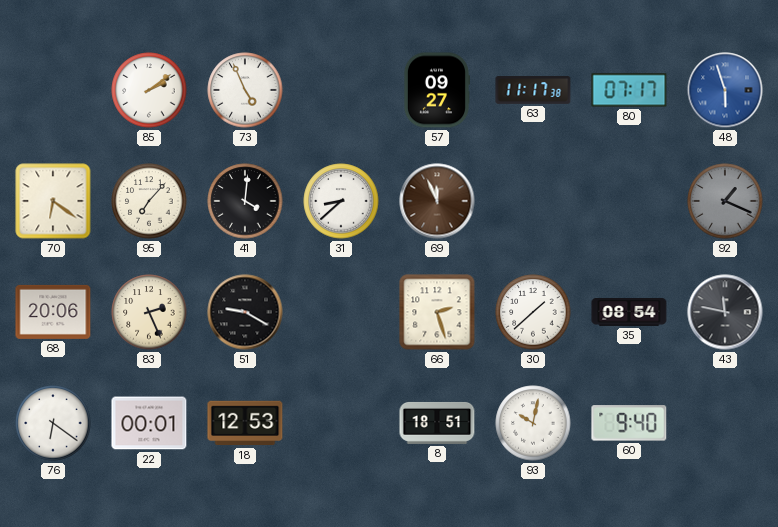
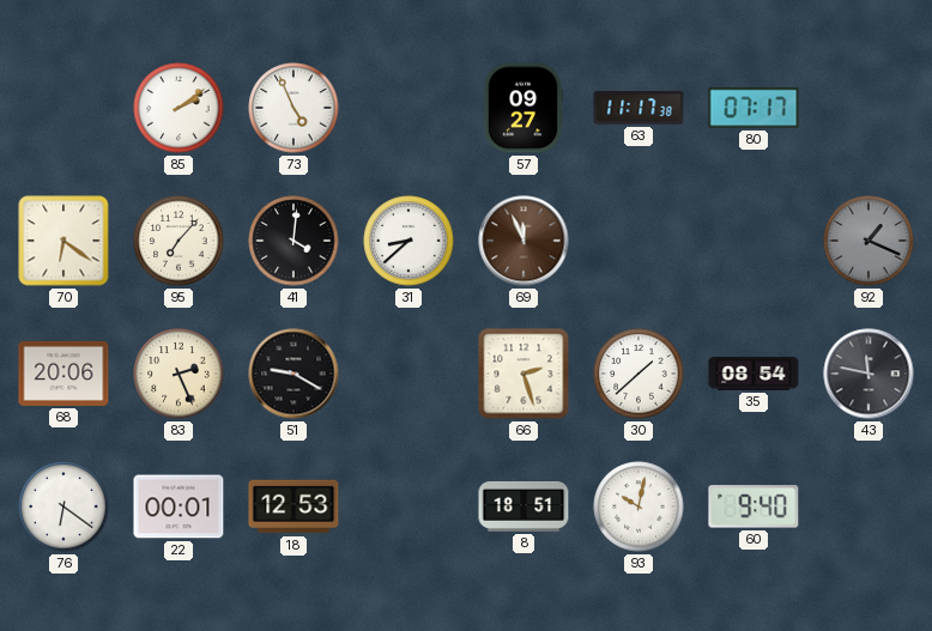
48: 5:57 -> none
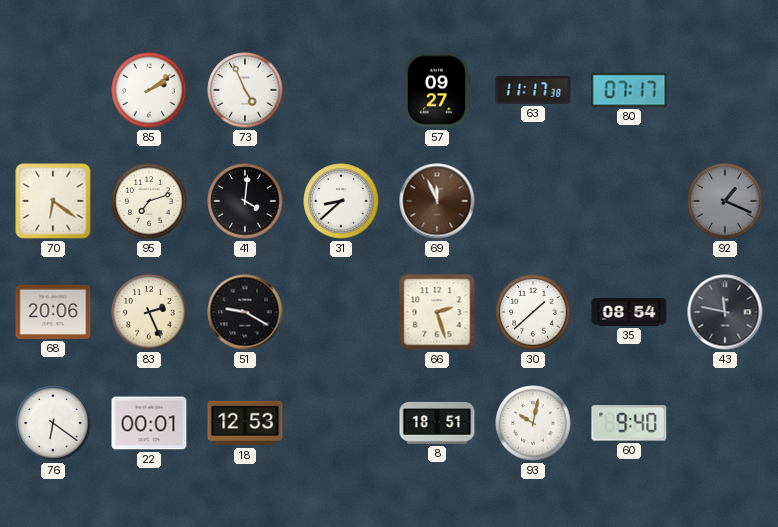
95: 7:07 -> 7:12
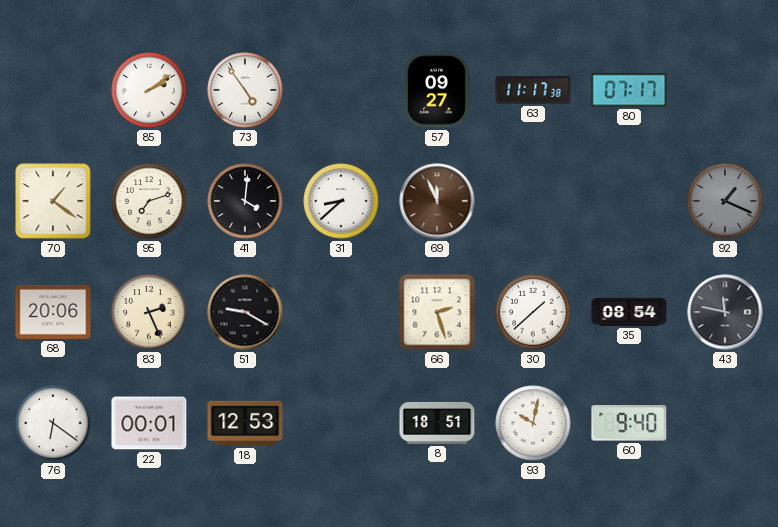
73: 4:56 -> 4:54
70: 6:21 -> 1:21
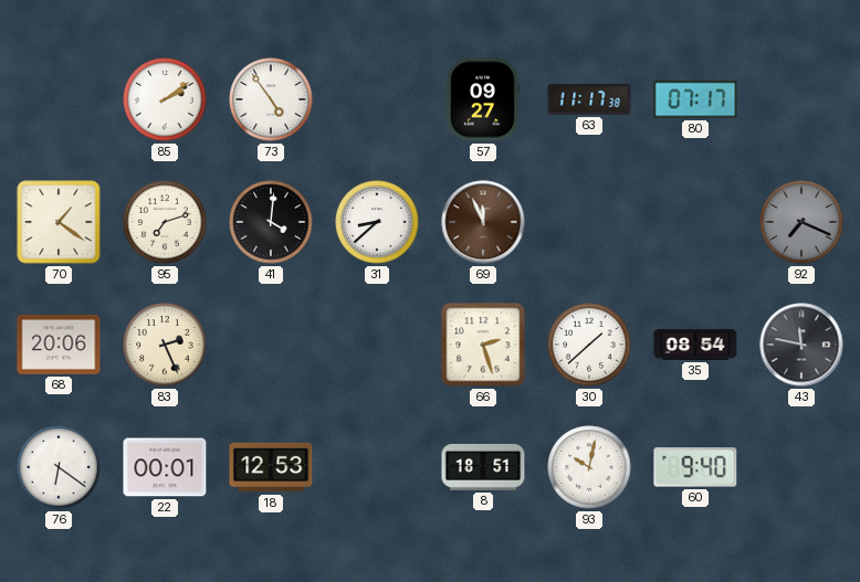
92: 1:19 -> 7:19
51: 9:20 -> none
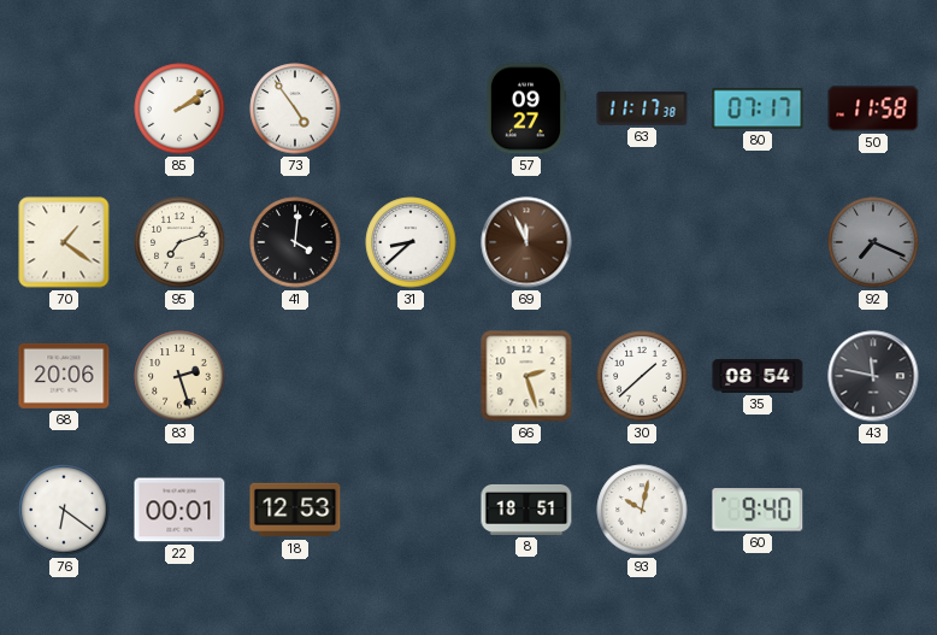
50: none -> 11:58
83: 2:26 -> 2:27
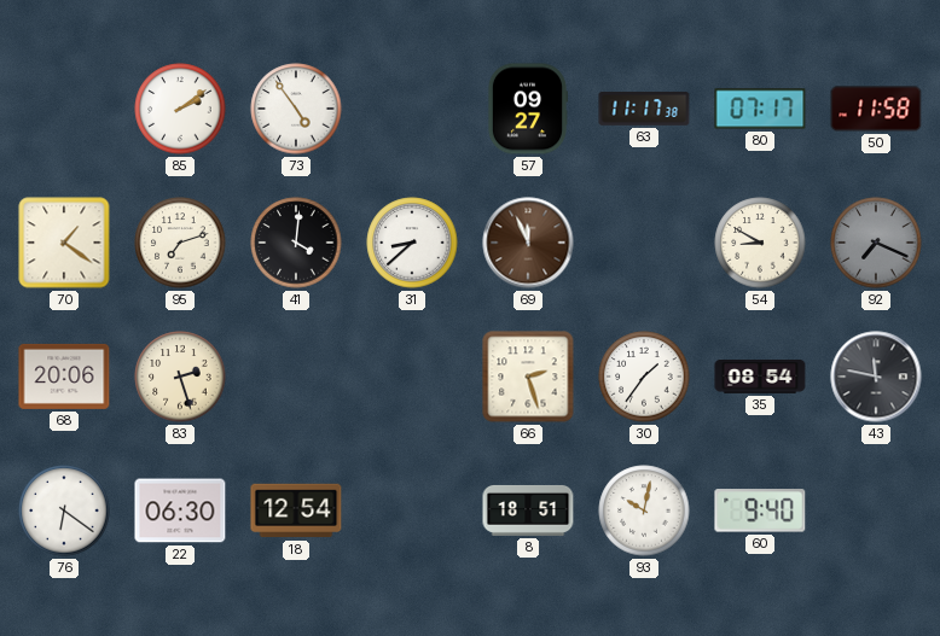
54: none -> 8:50
30: 1:38 -> 1:36
22: 00:01 -> 06:30
18: 12:53 -> 12:54
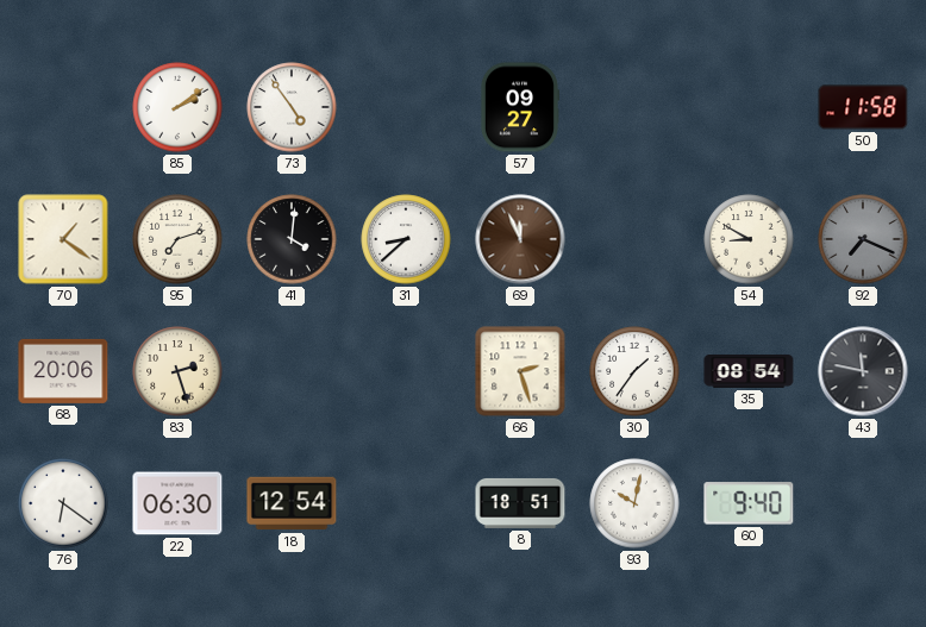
63: 11:17 -> none
80: 07:17 -> none
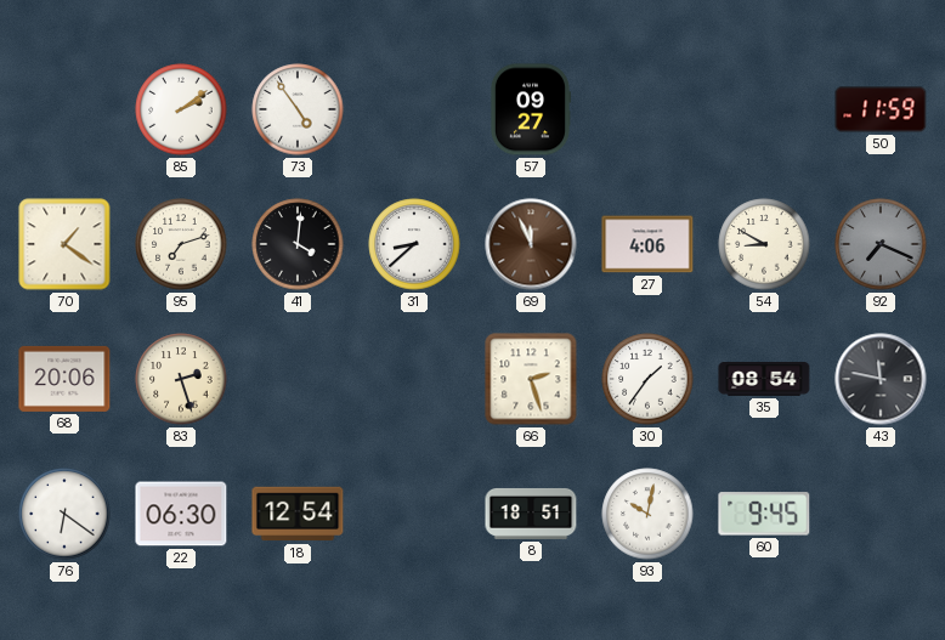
50: 11:58 -> 11:59
27: none -> 4:06
60: 9:40 -> 9:45
